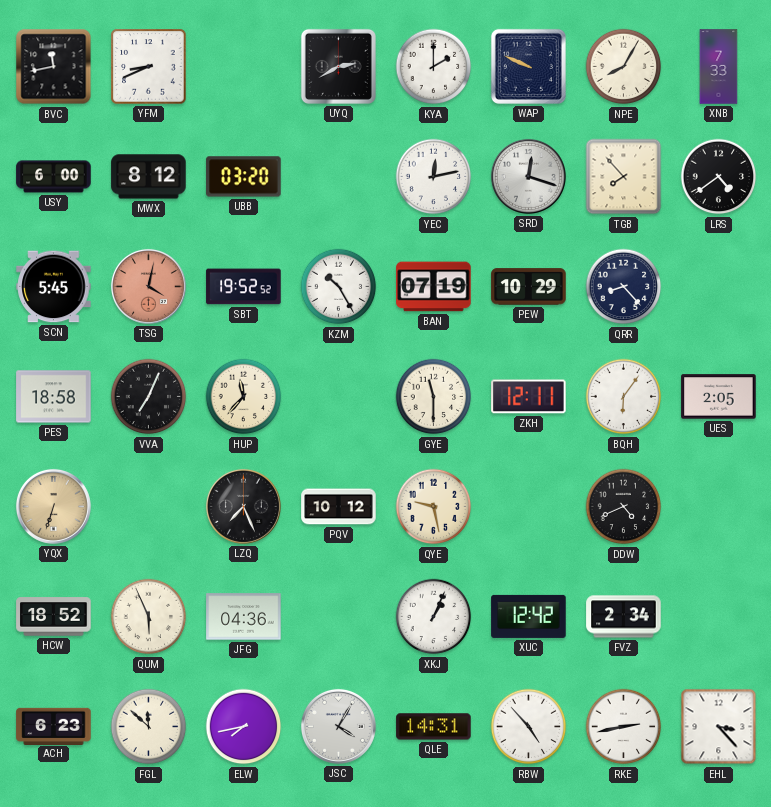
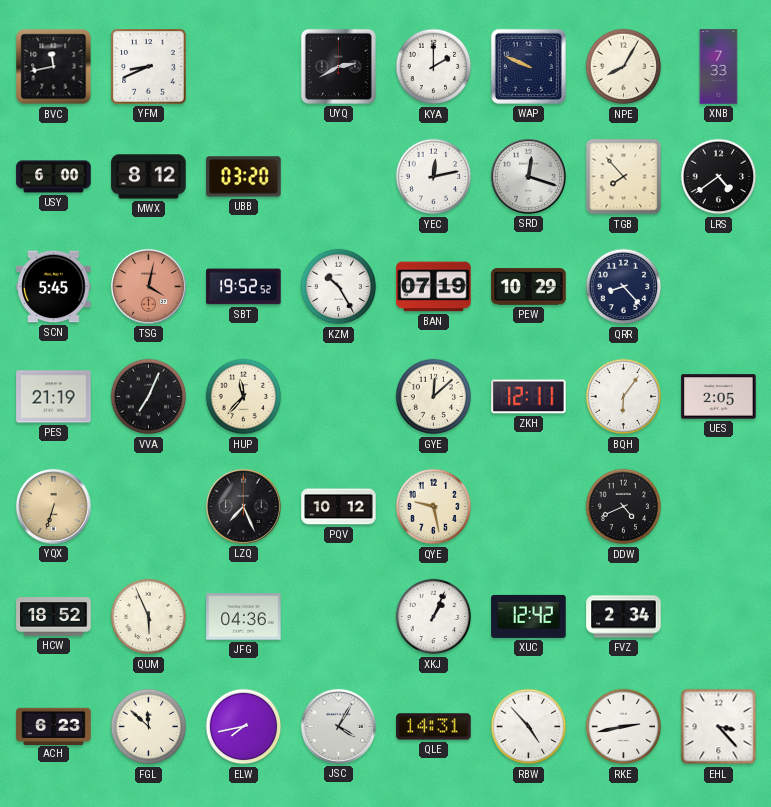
PES: 18:58 -> 21:19
GYE: 11:30 -> 12:08
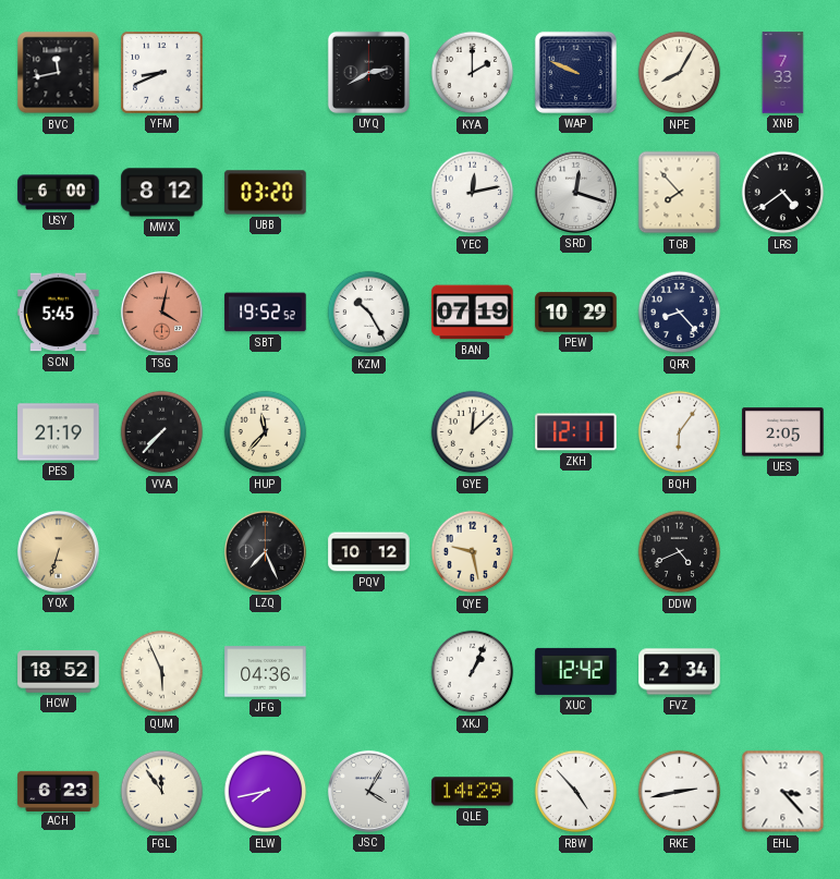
VVA: 7:04 -> 7:37
FGL: 11:52 -> 11:54
QLE: 14:31 -> 14:29
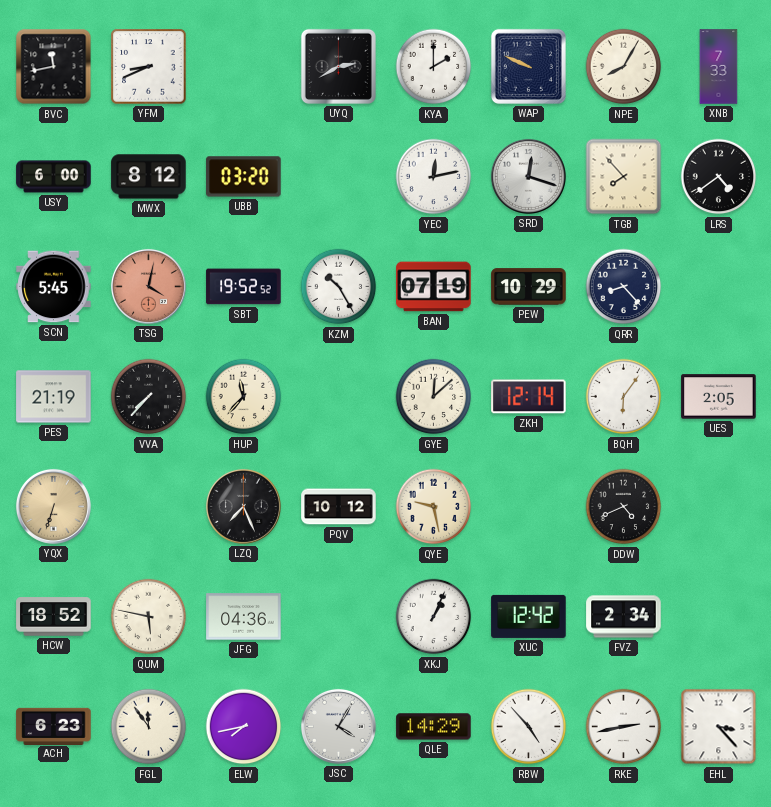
ZKH: 12:11 -> 12:14
QUM: 5:56 -> 5:47
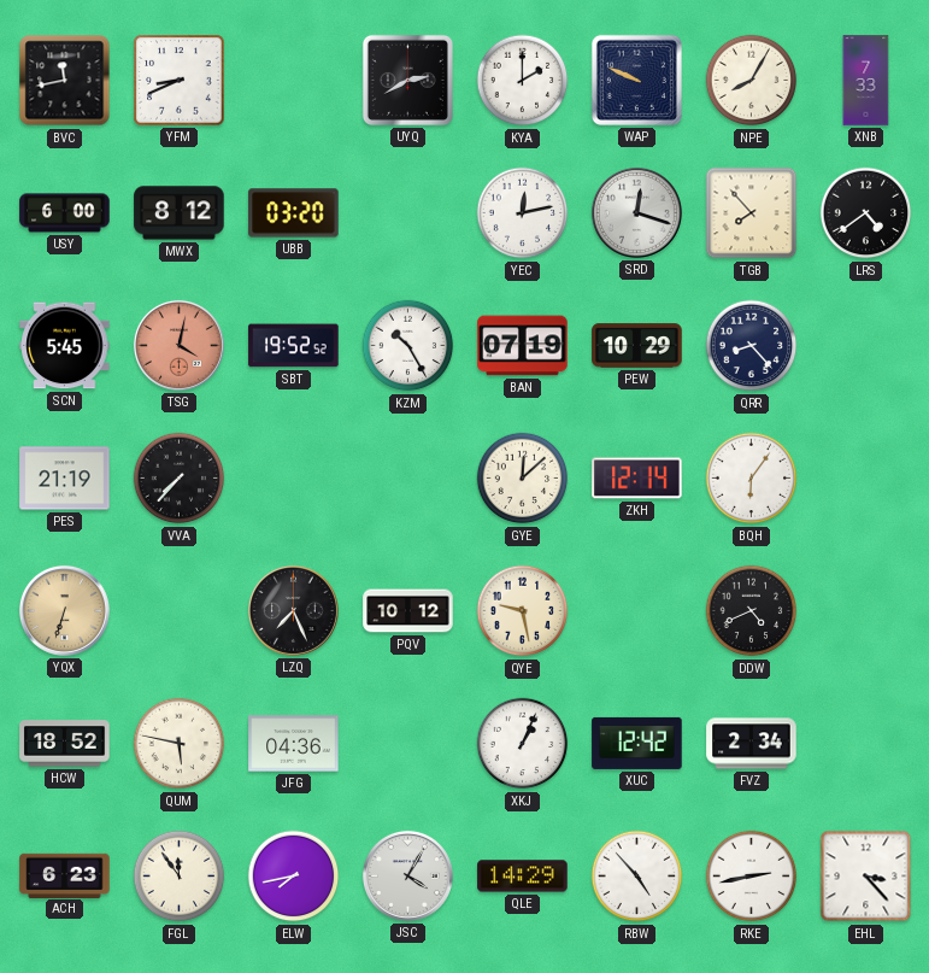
HUP: 11:37 -> none
UES: 2:05 -> none
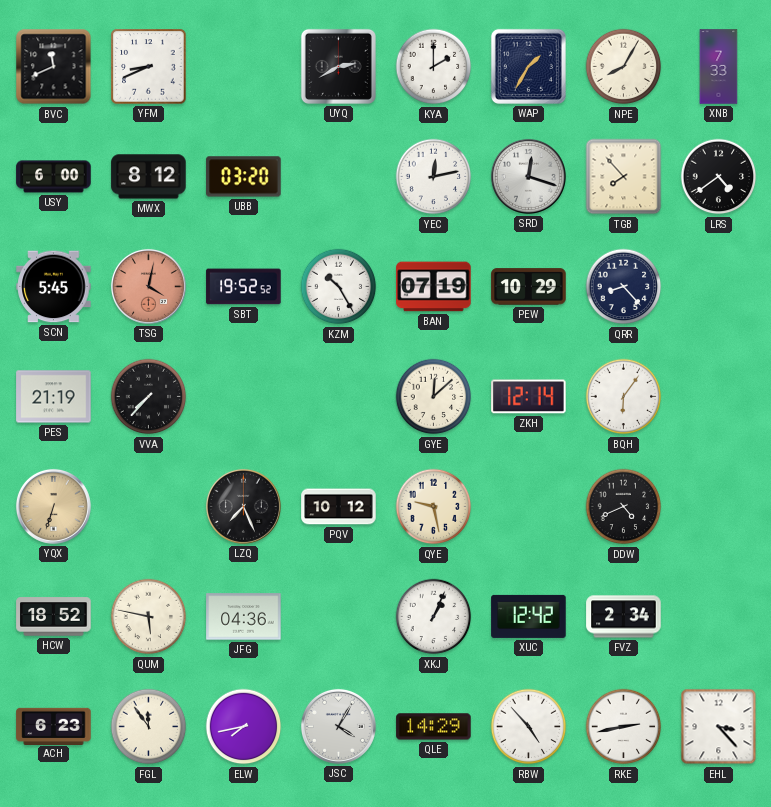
BVC: 11:43 -> 11:41
WAP: 9:49 -> 1:35
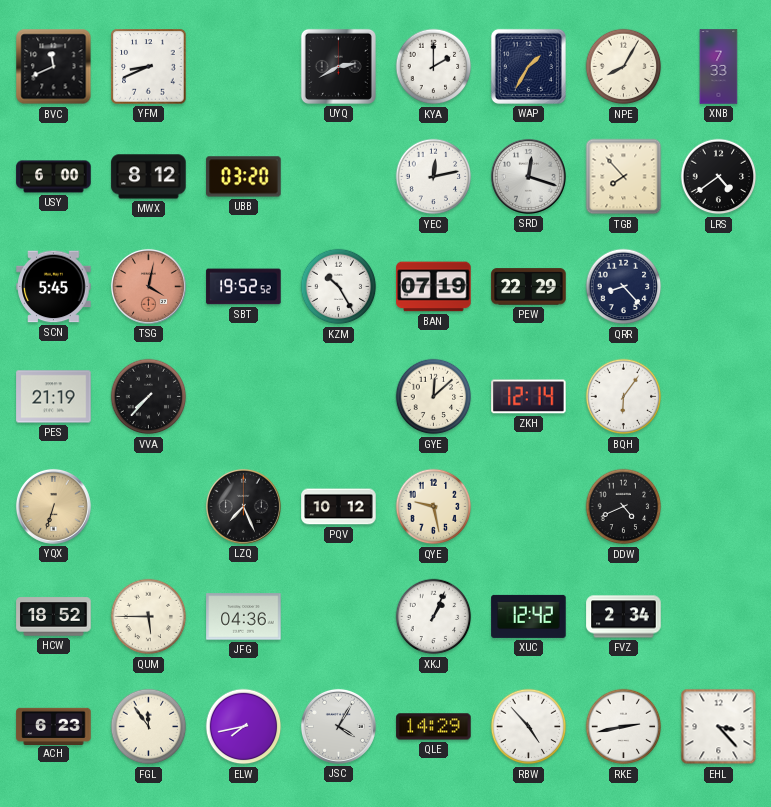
PEW: 10:29 -> 22:29
QUM: 5:47 -> 5:45
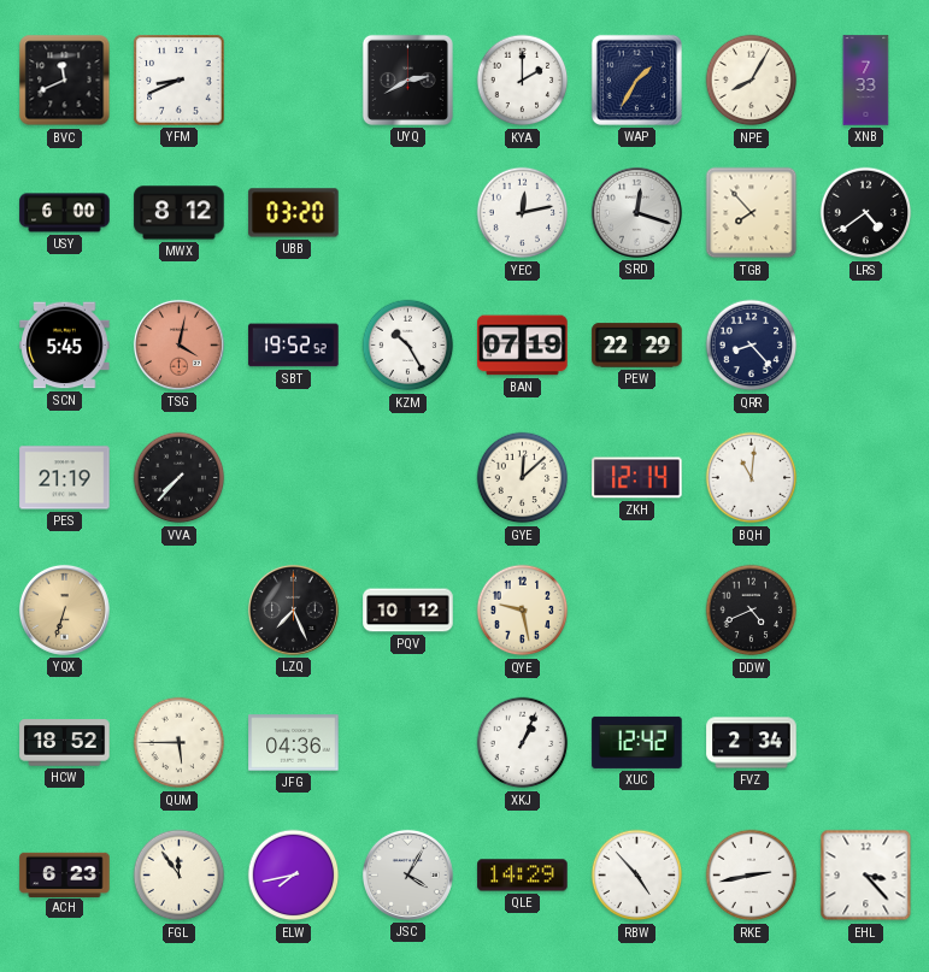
BQH: 6:06 -> 11:01
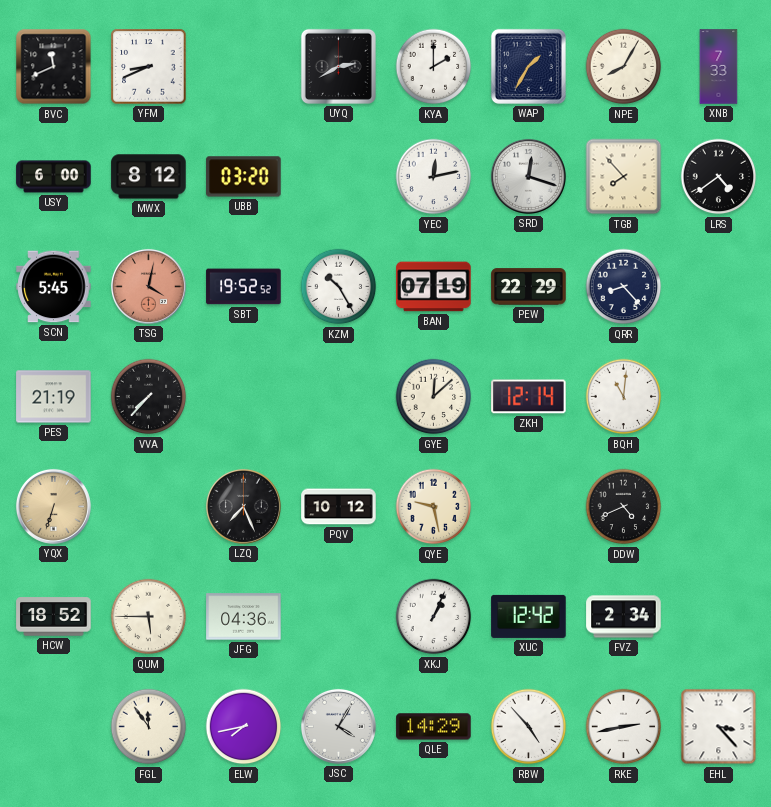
ACH: 6:23 -> none
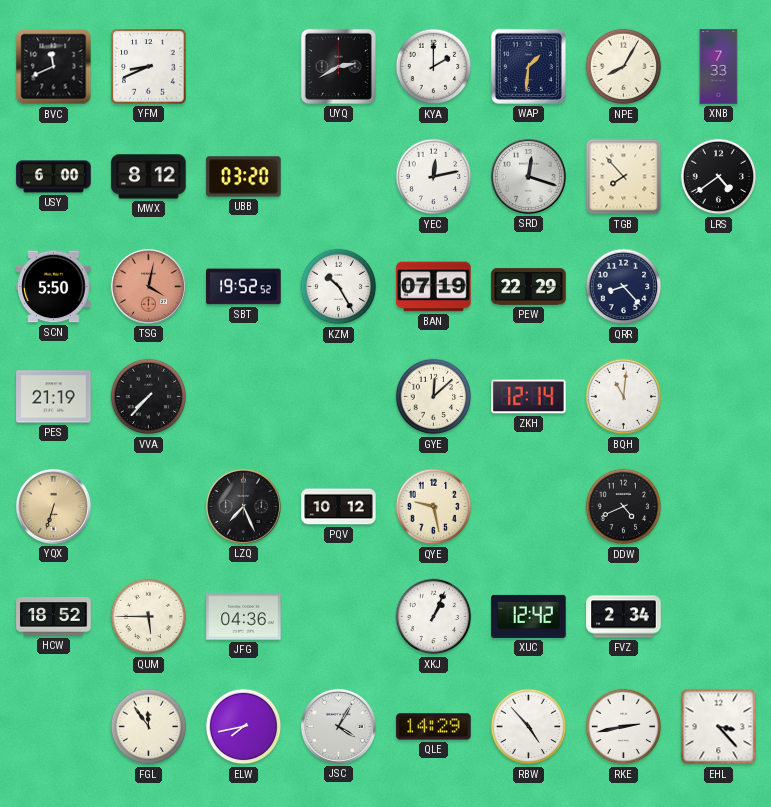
WAP: 1:35 -> 1:31
SCN: 5:45 -> 5:50
